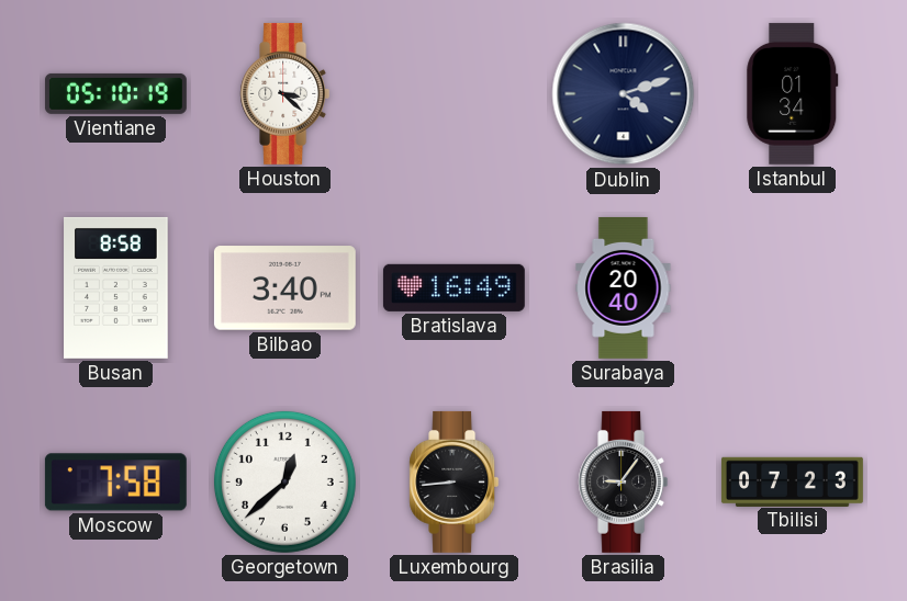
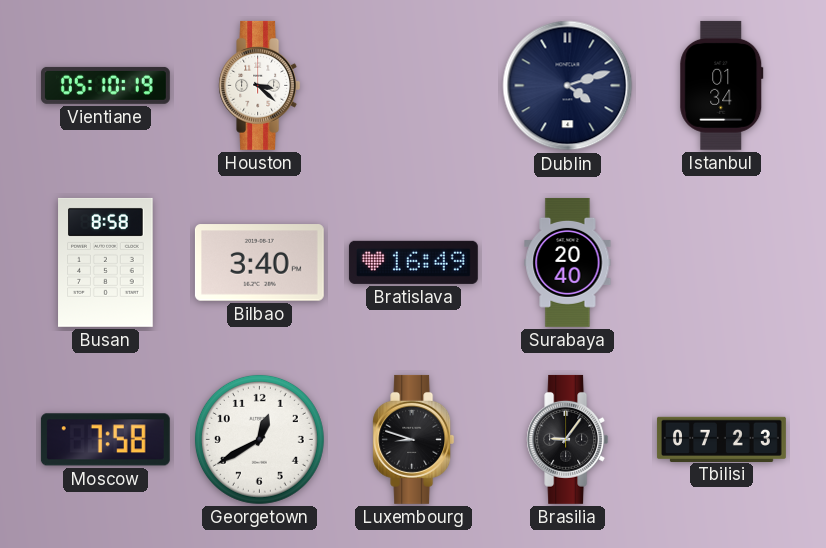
Georgetown: 12:38 -> 12:40
Luxembourg: 8:44 -> 8:48
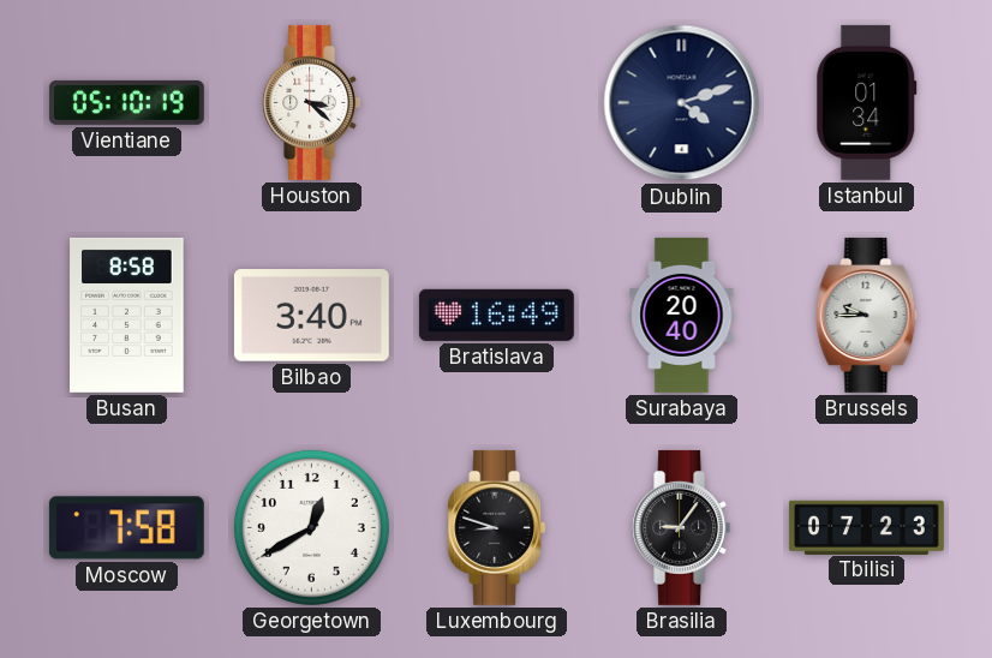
Brussels: none -> 9:45
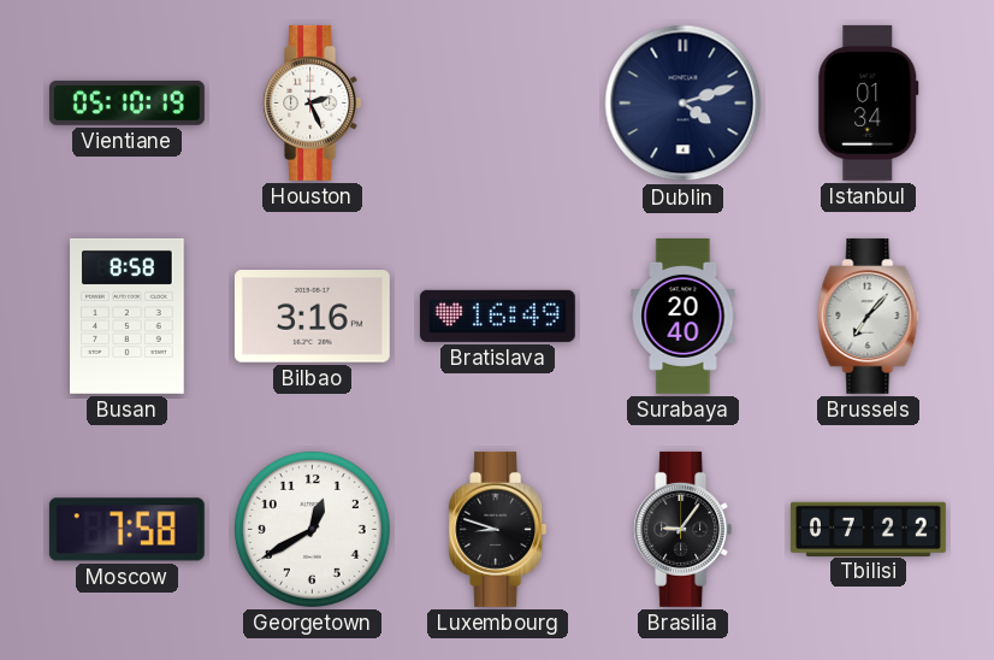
Houston: 3:22 -> 2:26
Bilbao: 3:40 -> 3:16
Brussels: 9:45 -> 7:07
Tbilisi: 07:23 -> 07:22
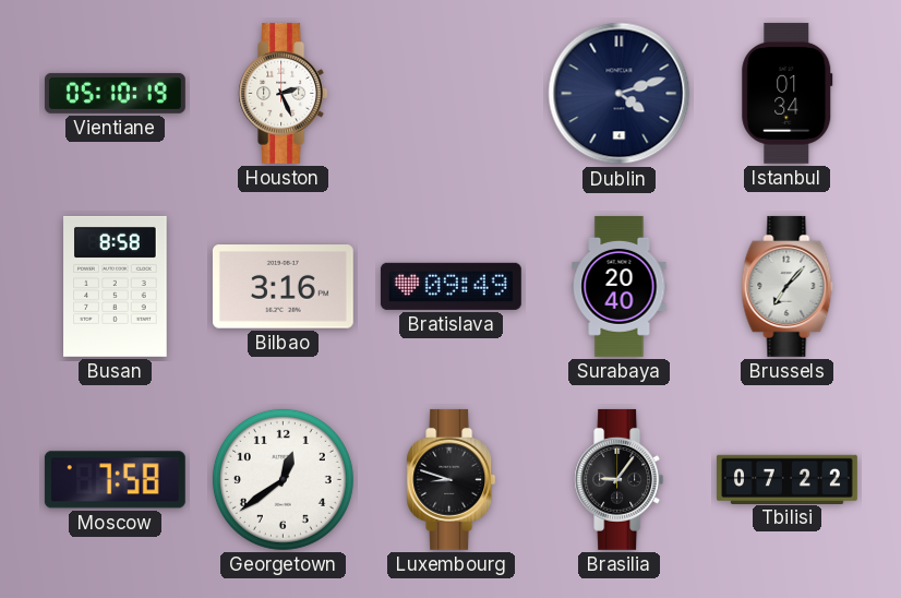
Bratislava: 16:49 -> 09:49
Georgetown: 12:40 -> 12:39
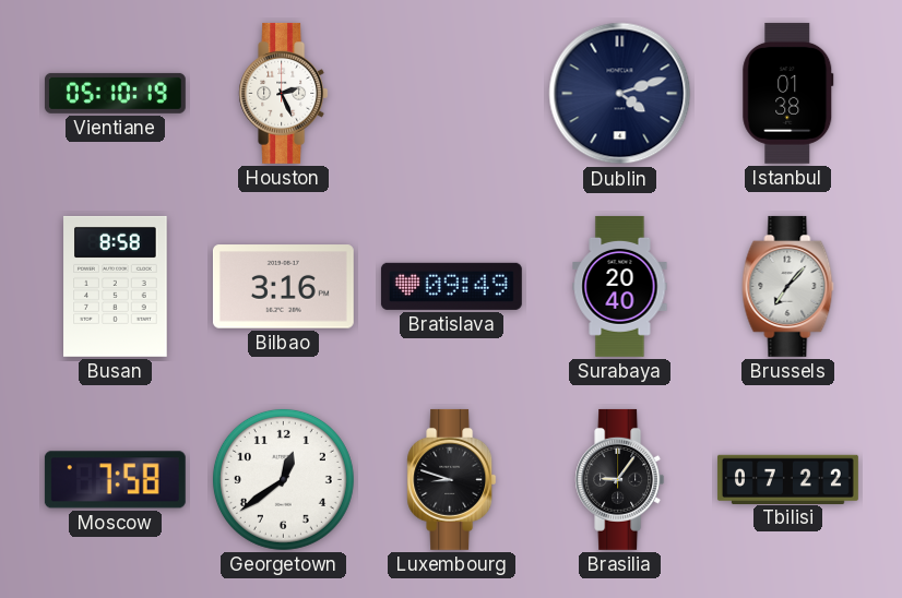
Istanbul: 01:34 -> 01:38
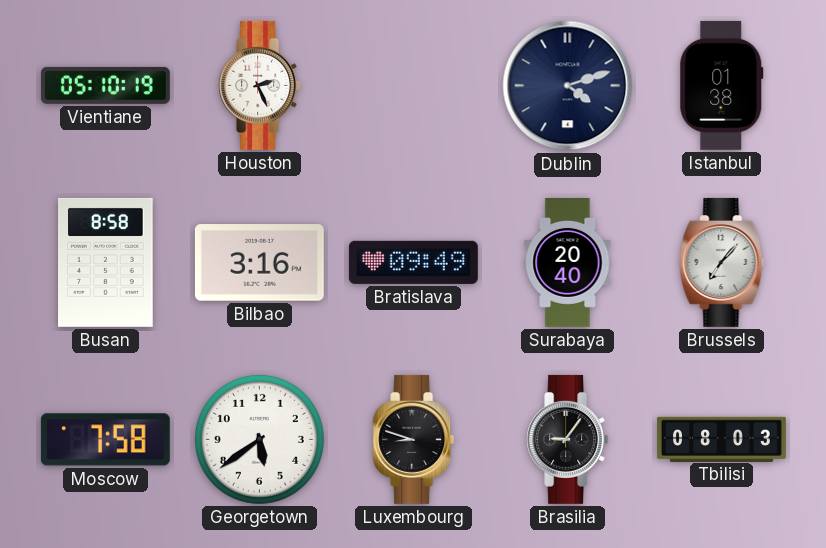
Georgetown: 12:39 -> 5:39
Tbilisi: 07:22 -> 08:03
